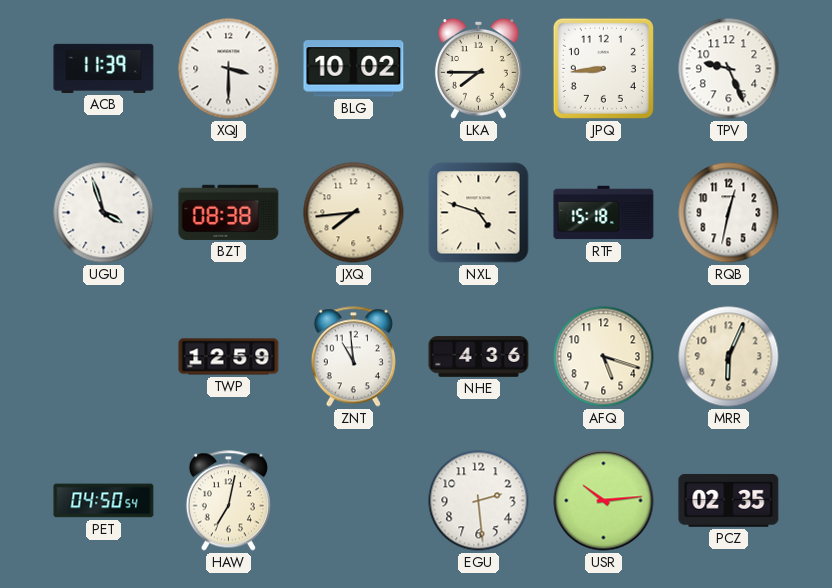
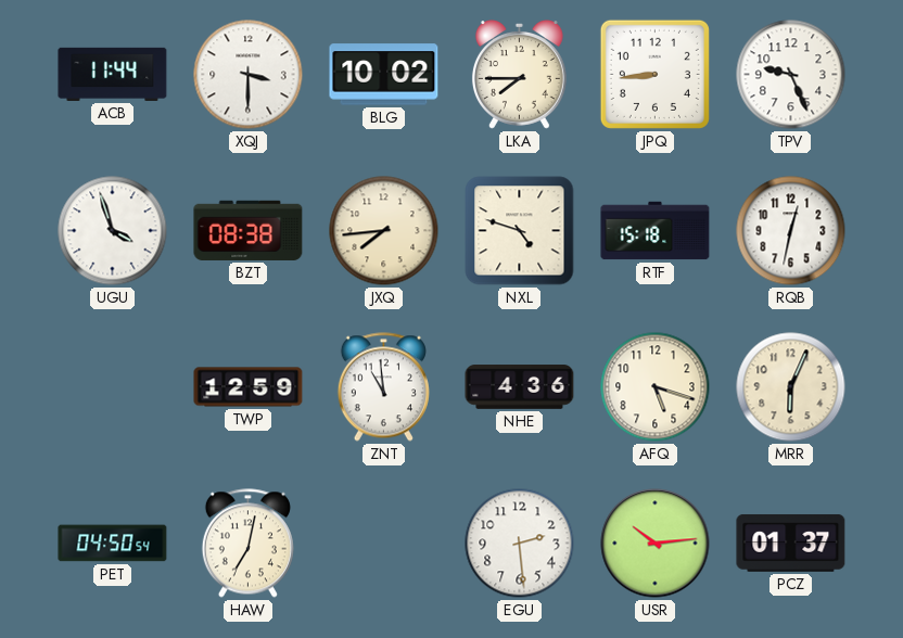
ACB: 11:39 -> 11:44
PCZ: 02:35 -> 01:37
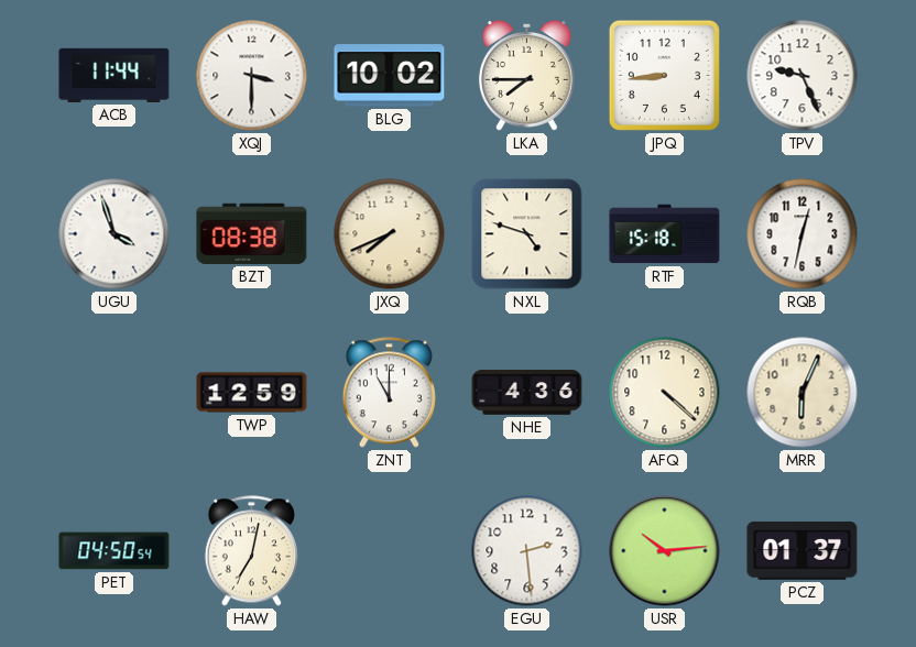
JXQ: 7:44 -> 7:41
ZNT: 10:59 -> 11:00
AFQ: 5:18 -> 4:22
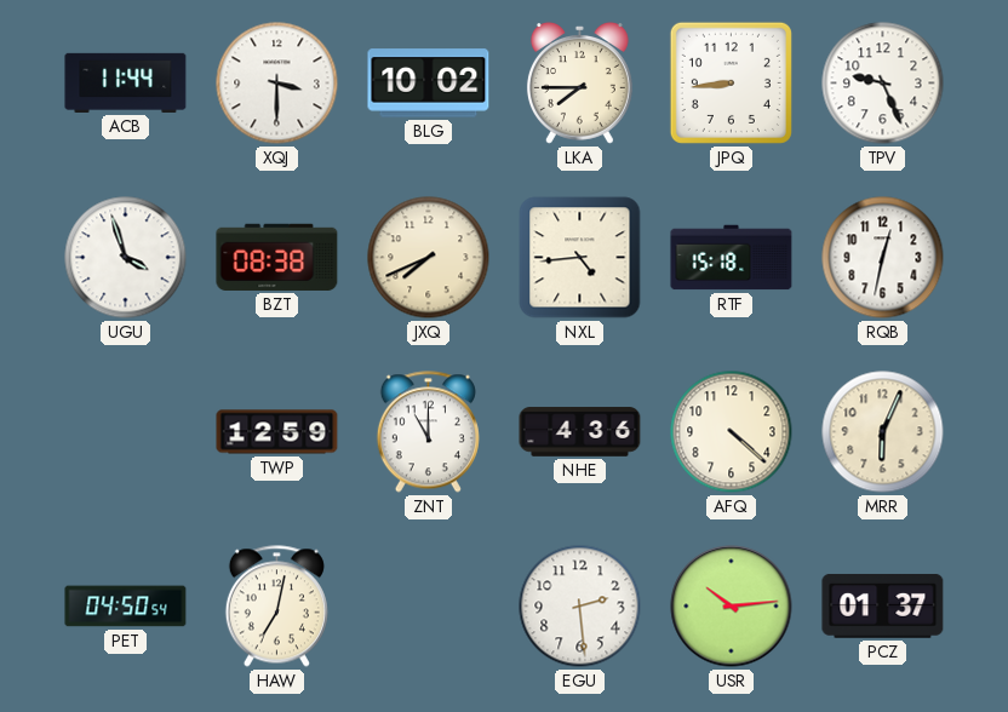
NXL: 4:48 -> 4:44
